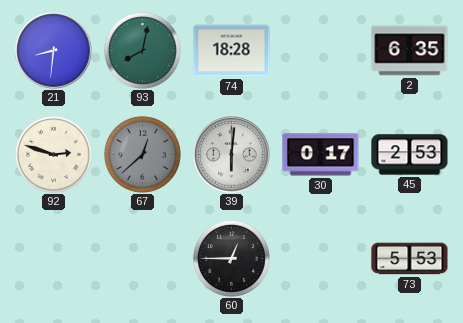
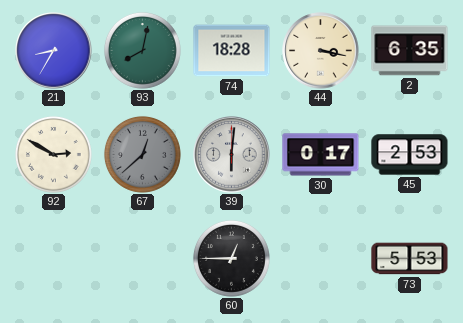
21: 8:31 -> 8:35
44: none -> 3:17
92: 2:48 -> 2:50
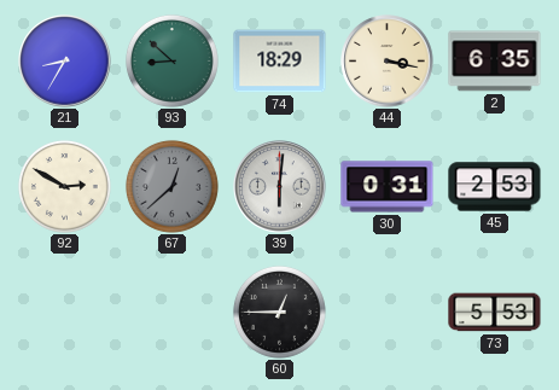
93: 8:02 -> 8:52
74: 18:28 -> 18:29
30: 0:17 -> 0:31
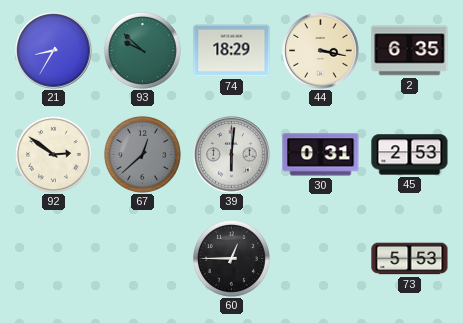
93: 8:52 -> 9:52
92: 2:50 -> 2:51
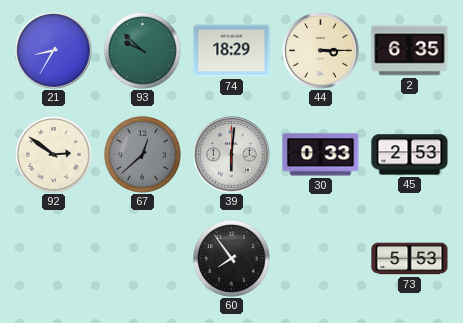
44: 3:17 -> 3:15
30: 0:31 -> 0:33
60: 12:45 -> 7:54
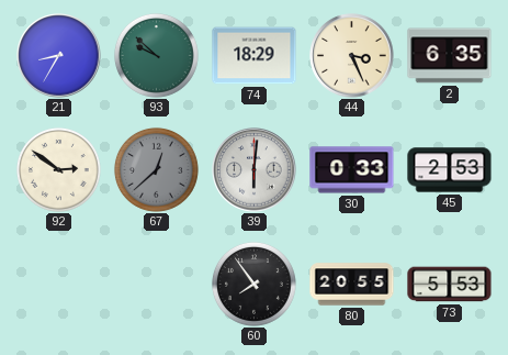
44: 3:15 -> 3:26
80: none -> 20:55
